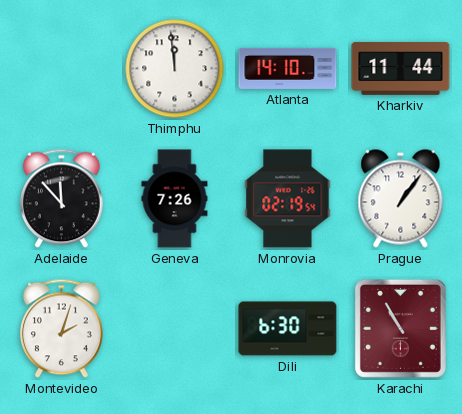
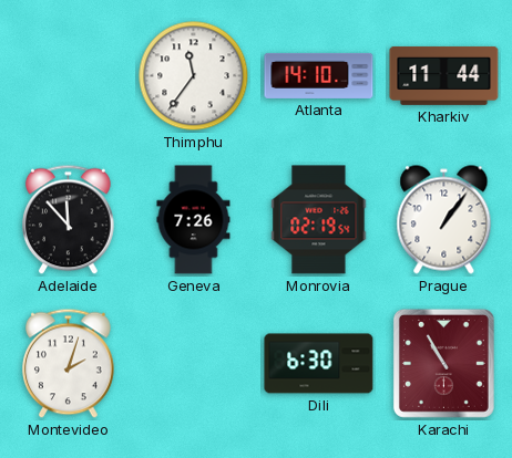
Thimphu: 11:59 -> 11:36
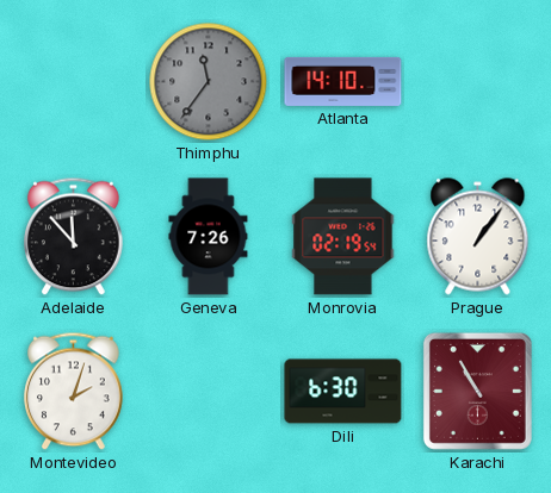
Thimphu dial: white -> grey
Kharkiv: 11:44 -> none
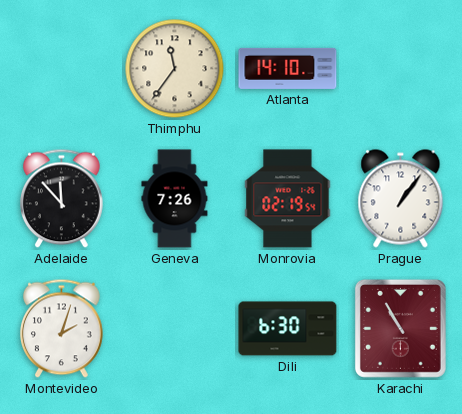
Thimphu dial: grey -> cream
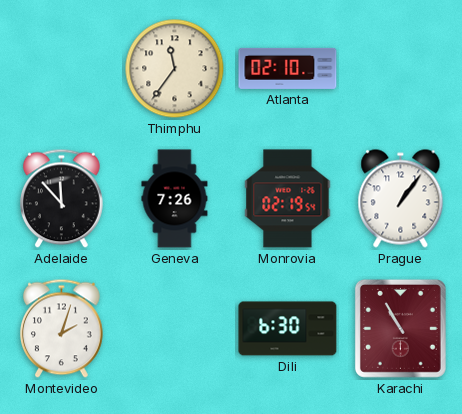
Atlanta: 14:10 -> 02:10
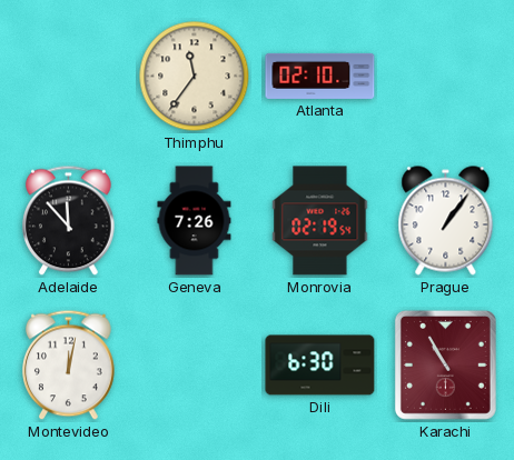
Montevideo: 2:03 -> 12:02
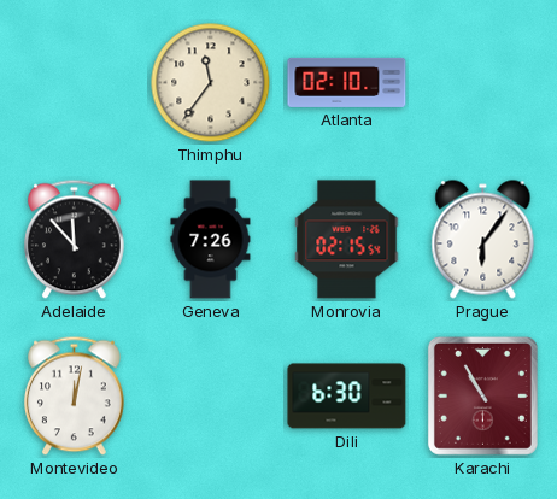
Monrovia: 02:19 -> 02:15
Prague: 1:06 -> 6:06
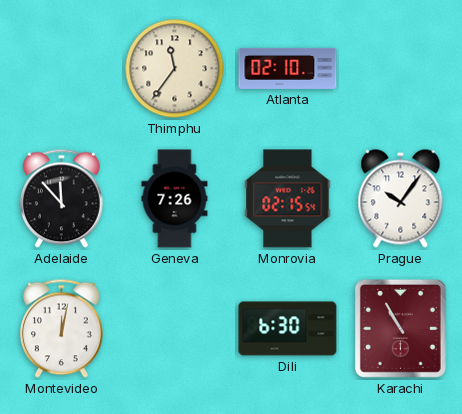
Prague: 6:06 -> 10:06
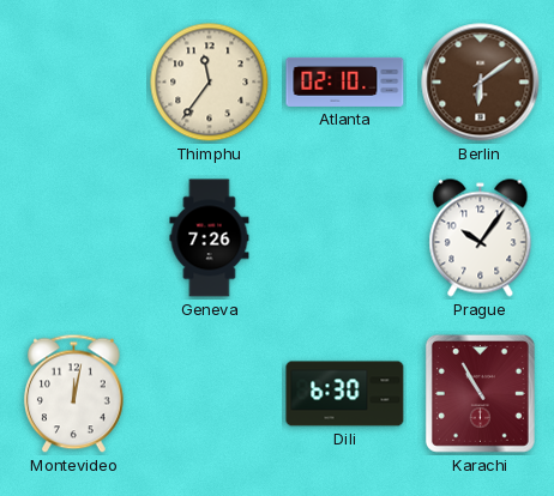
Berlin: none -> 6:09
Adelaide: 11:53 -> none
Monrovia: 02:15 -> none
